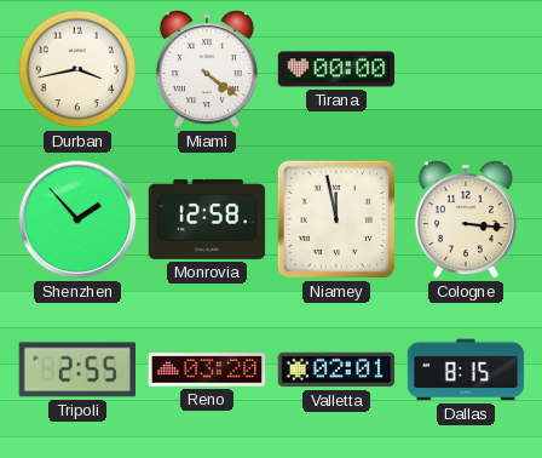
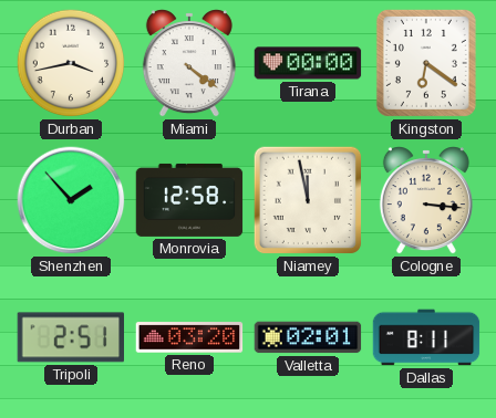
Kingston: none -> 6:21
Tripoli: 2:55 -> 2:51
Dallas: 8:15 -> 8:11
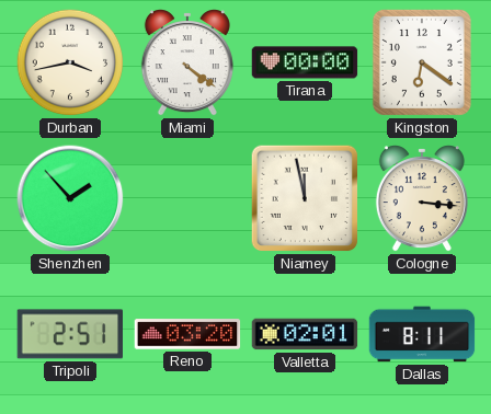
Monrovia: 12:58 -> none
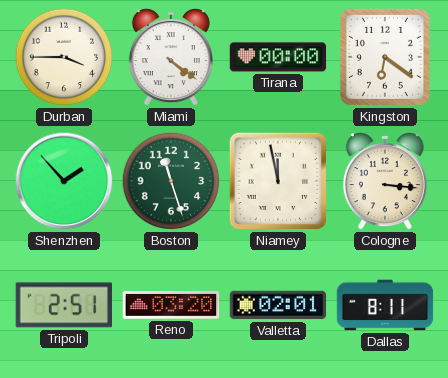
Durban: 3:43 -> 3:45
Boston: none -> 11:27
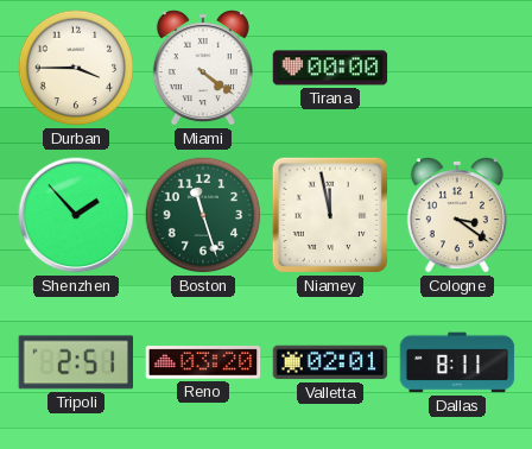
Kingston: 6:21 -> none
Cologne: 3:16 -> 3:21
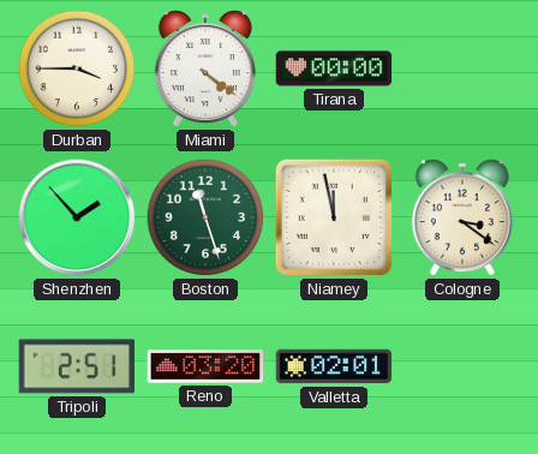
Dallas: 8:11 -> none
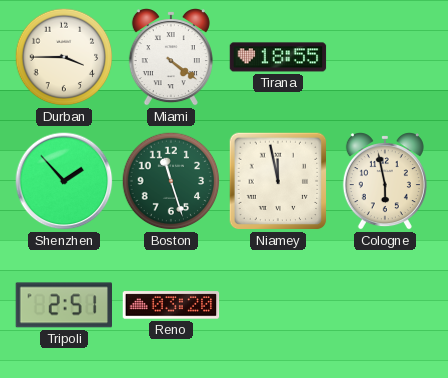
Tirana: 00:00 -> 18:55
Cologne: 3:21 -> 5:58
Valletta: 02:01 -> none
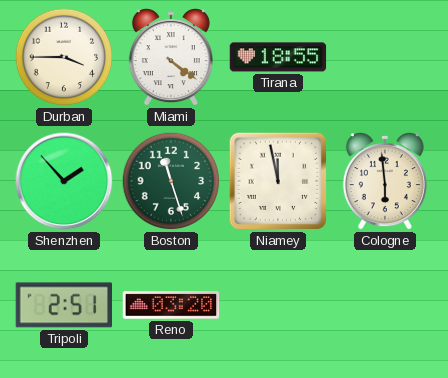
Cologne: 5:58 -> 5:59
